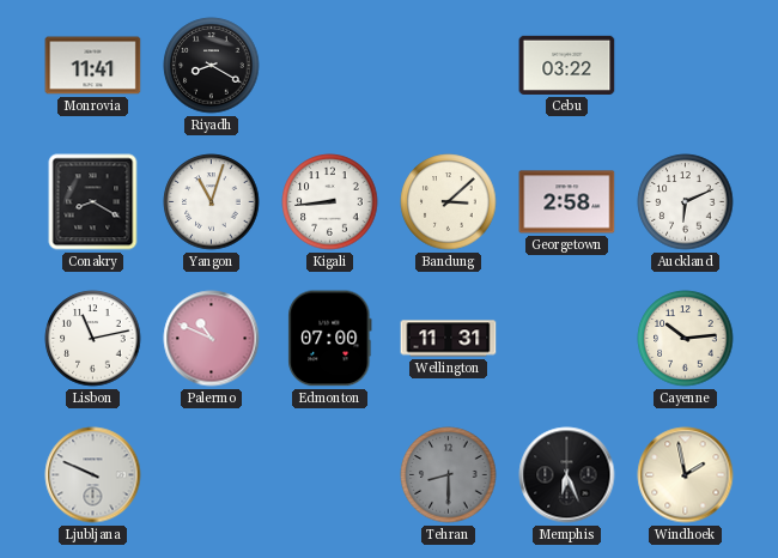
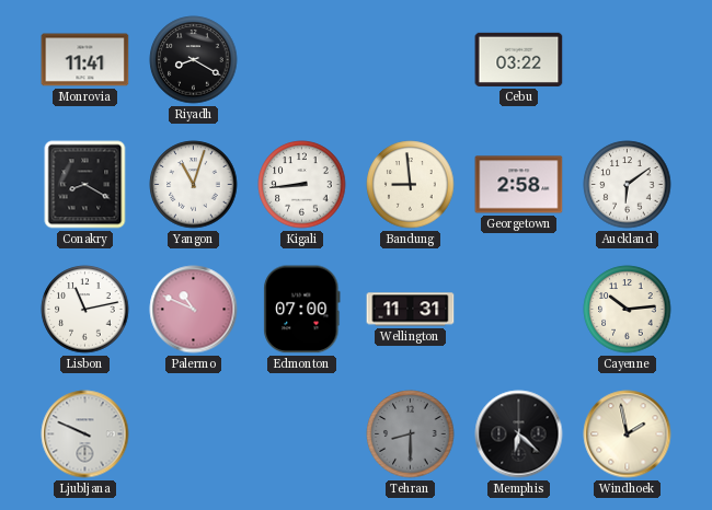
Bandung: 3:08 -> 8:59
Auckland: 6:11 -> 6:09
Memphis: 6:26 -> 6:22
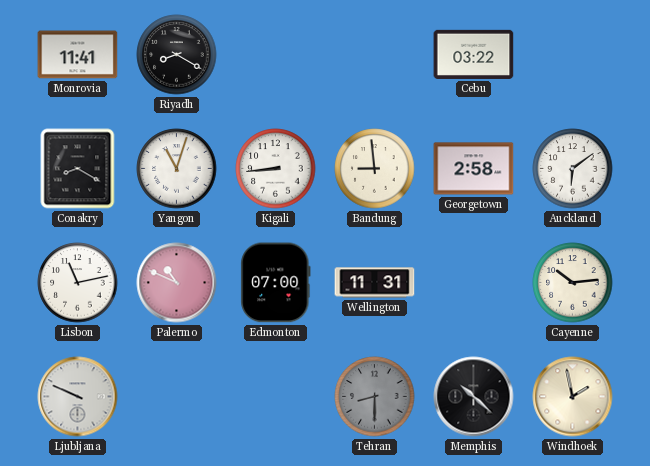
Memphis: 6:22 -> 10:22
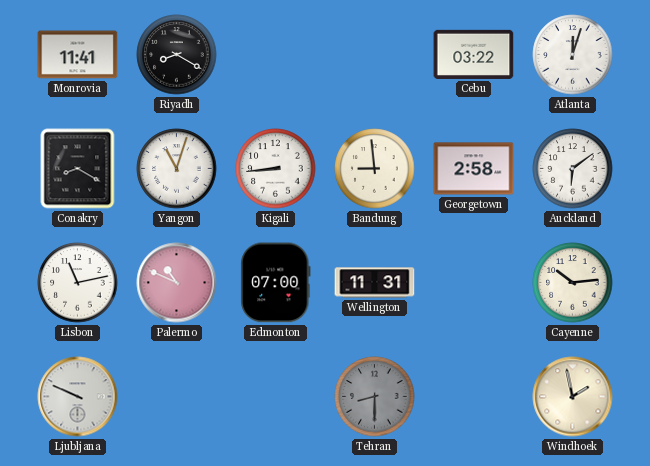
Atlanta: none -> 12:03
Memphis: 10:22 -> none
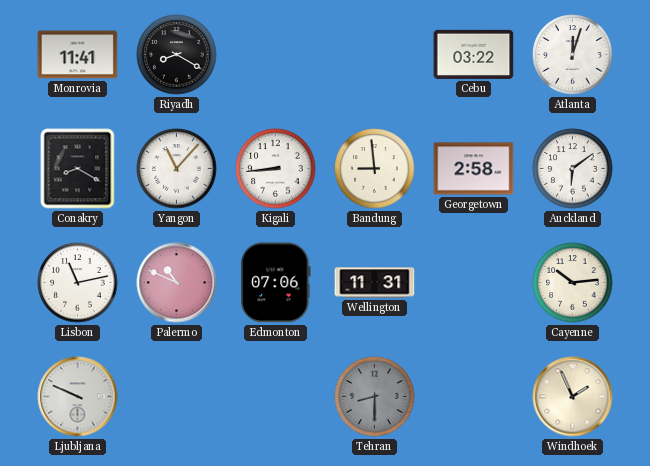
Yangon: 11:03 -> 11:07
Edmonton: 07:00 -> 07:06
Windhoek: 1:58 -> 1:56
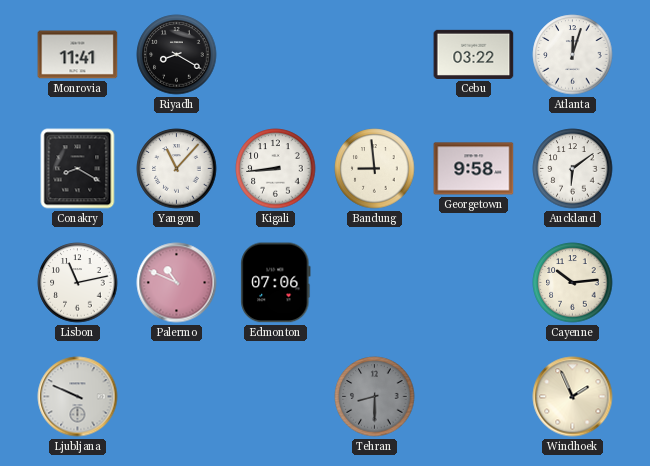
Georgetown: 2:58 -> 9:58
Wellington: 11:31 -> none
